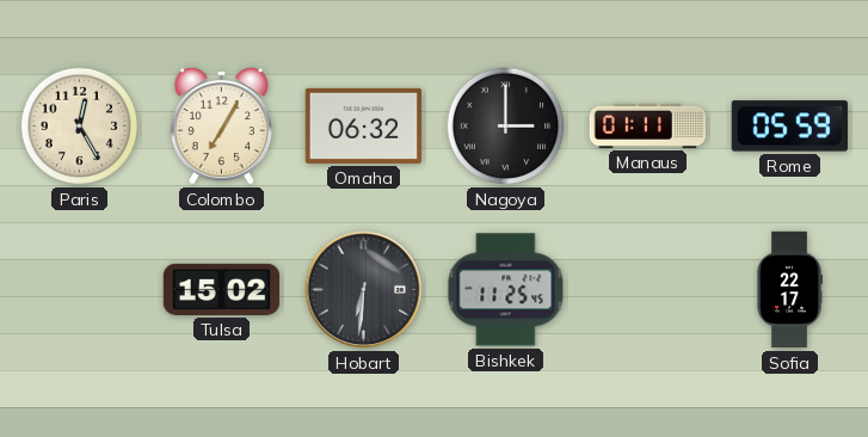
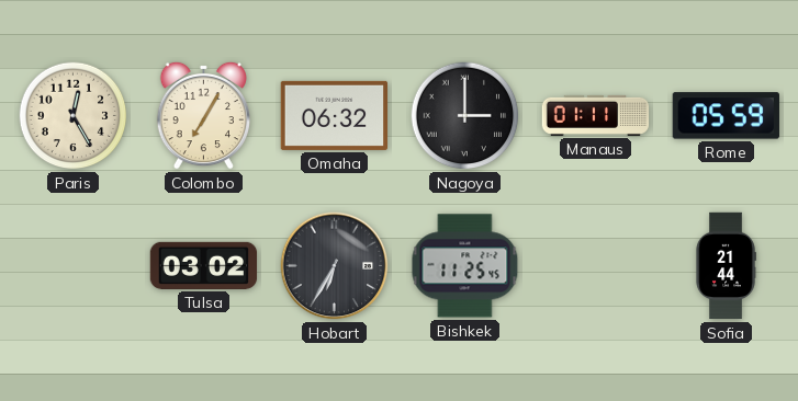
Tulsa: 15:02 -> 03:02
Hobart: 6:31 -> 6:35
Sofia: 22:17 -> 21:44
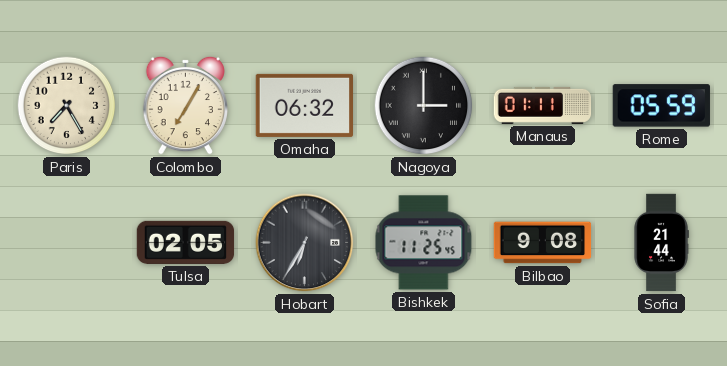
Paris: 12:25 -> 7:25
Tulsa: 03:02 -> 02:05
Bilbao: none -> 9:08
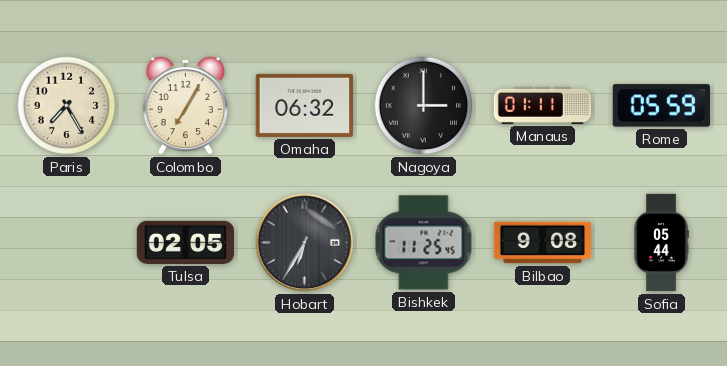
Sofia: 21:44 -> 05:44
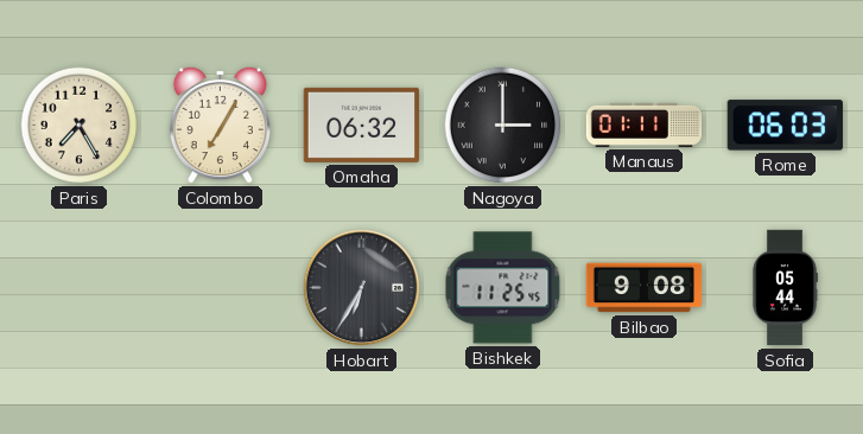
Rome: 05:59 -> 06:03
Tulsa: 02:05 -> none
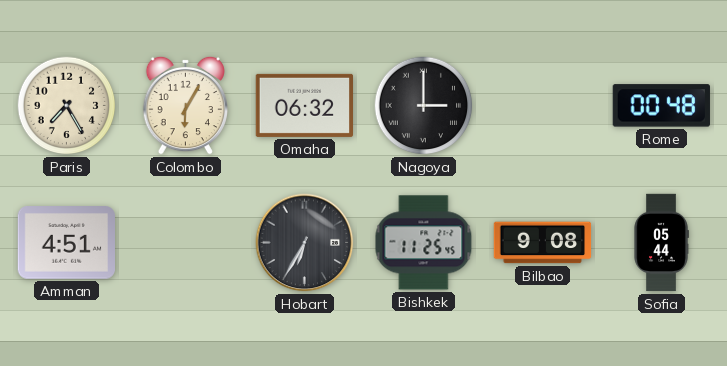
Colombo: 7:05 -> 6:05
Manaus: 01:11 -> none
Rome: 06:03 -> 00:48
Amman: none -> 4:51
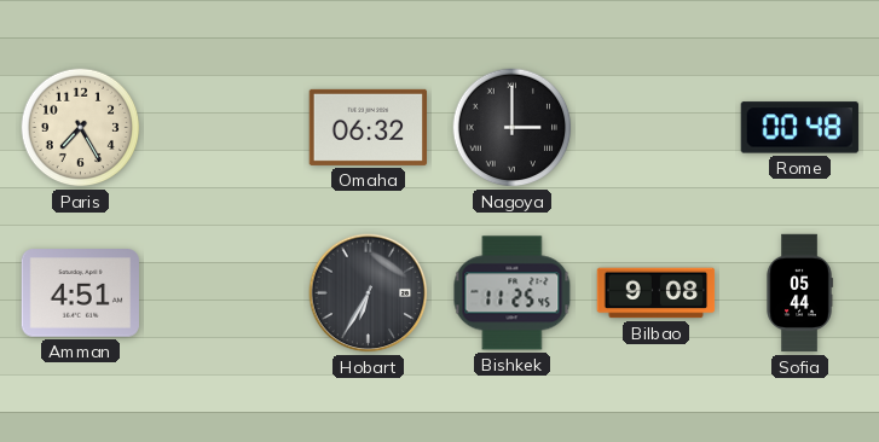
Colombo: 6:05 -> none
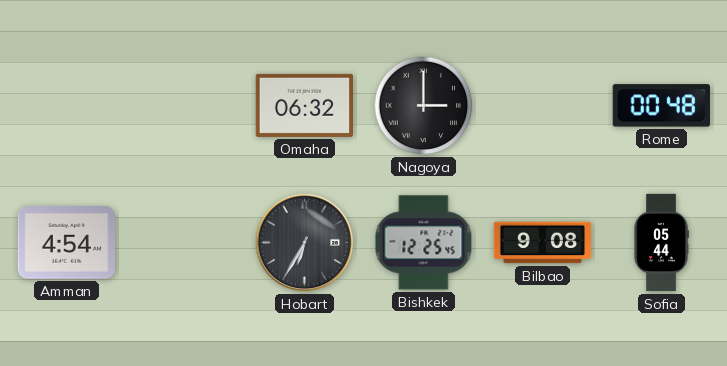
Paris: 7:25 -> none
Amman: 4:51 -> 4:54
Bishkek: 11:25 -> 12:25
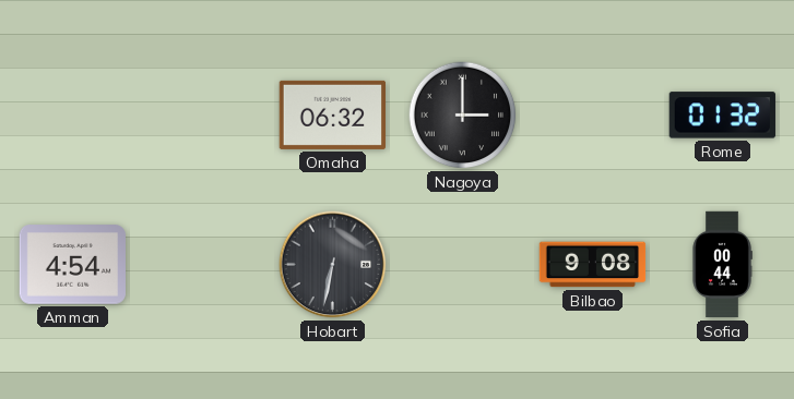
Rome: 00:48 -> 01:32
Hobart: 6:35 -> 6:32
Bishkek: 12:25 -> none
Sofia: 05:44 -> 00:44
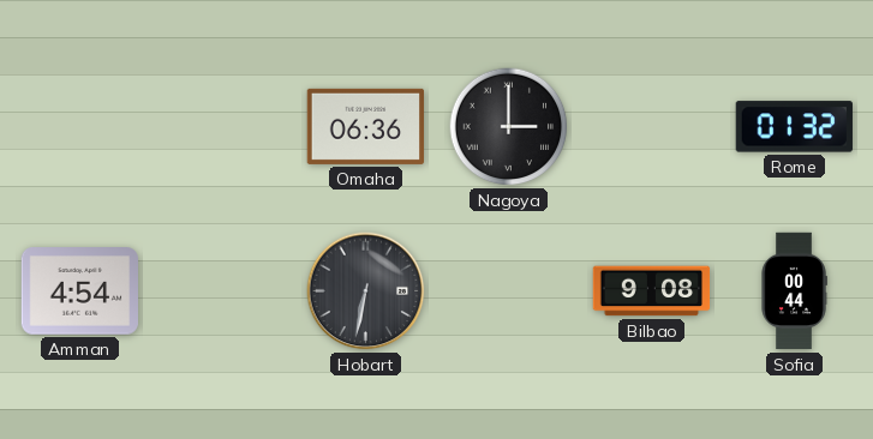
Omaha: 06:32 -> 06:36
